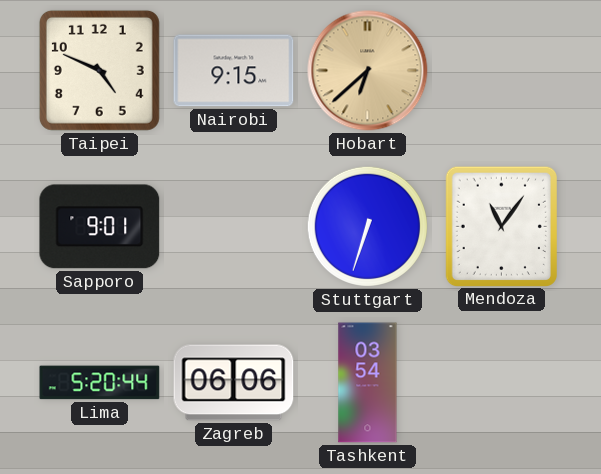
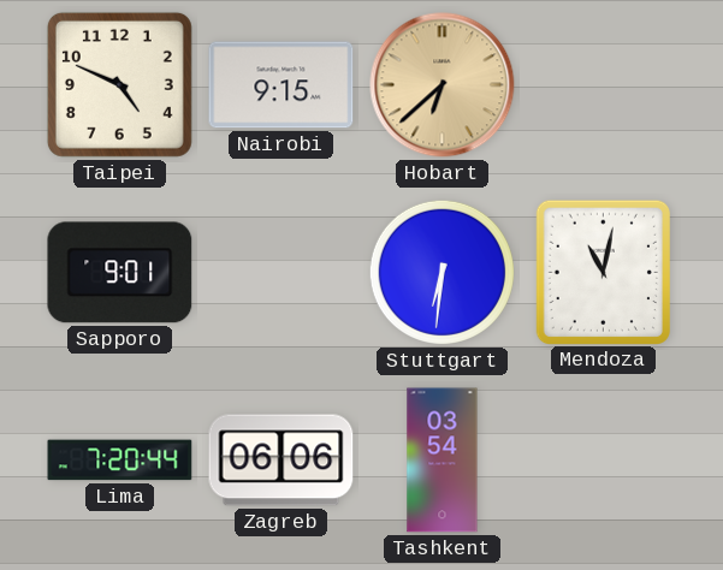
Stuttgart: 6:33 -> 6:31
Mendoza: 11:06 -> 11:02
Lima: 5:20 -> 7:20
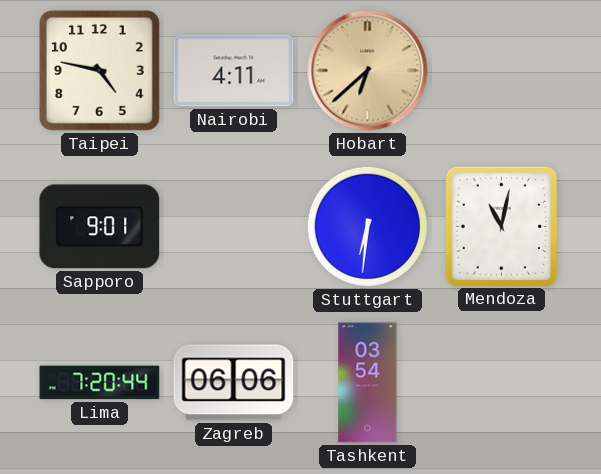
Taipei: 4:49 -> 4:47
Nairobi: 9:15 -> 4:11
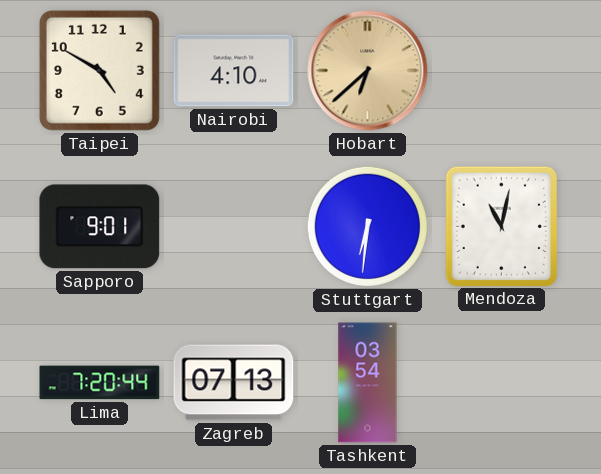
Taipei: 4:47 -> 4:50
Nairobi: 4:11 -> 4:10
Zagreb: 06:06 -> 07:13
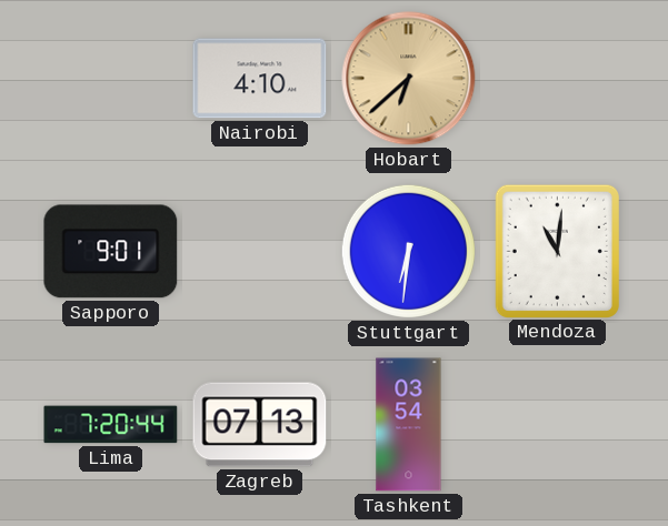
Taipei: 4:50 -> none
Mendoza: 11:02 -> 11:01
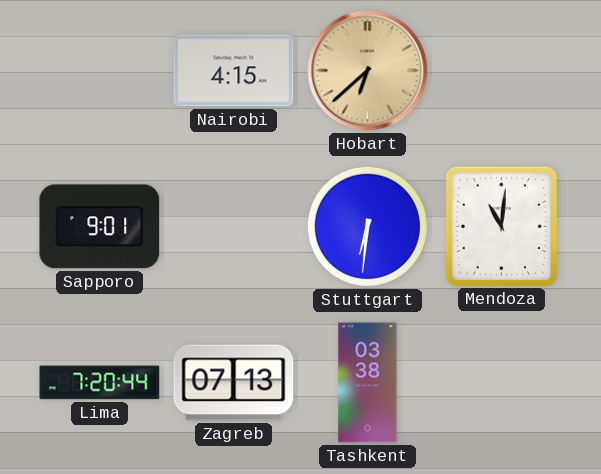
Nairobi: 4:10 -> 4:15
Tashkent: 03:54 -> 03:38
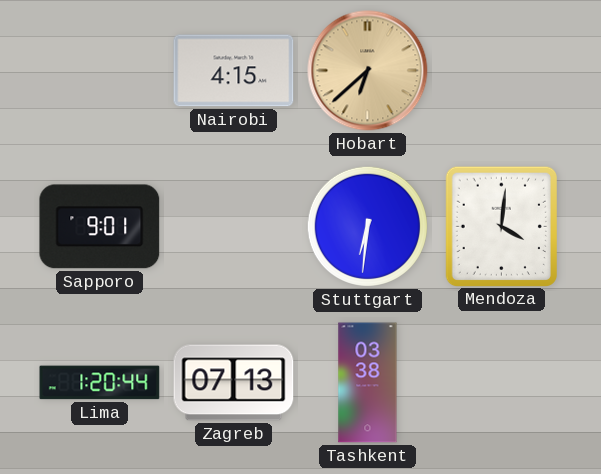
Mendoza: 11:01 -> 4:01
Lima: 7:20 -> 1:20
